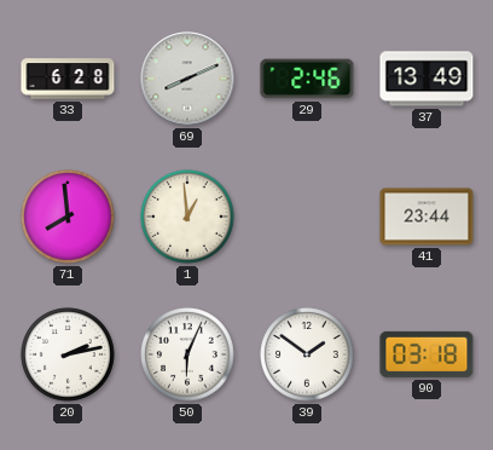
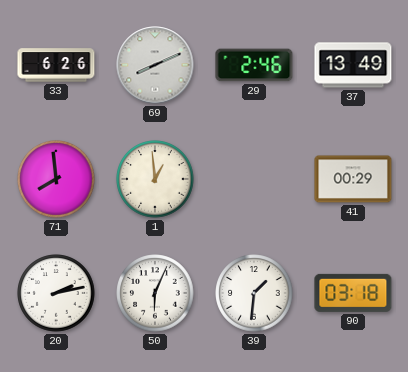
33: 6:28 -> 6:26
41: 23:44 -> 00:29
39: 1:51 -> 1:31
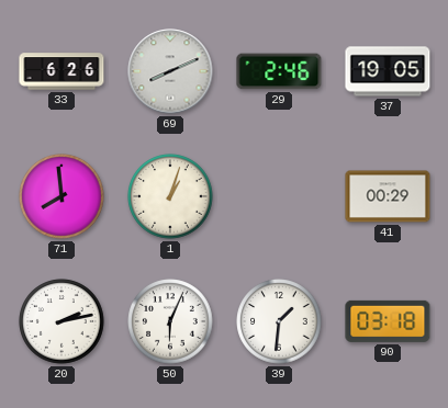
37: 13:49 -> 19:05
1: 12:59 -> 1:03
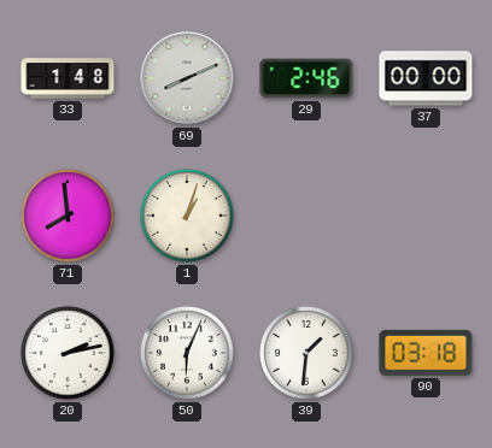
33: 6:26 -> 1:48
37: 19:05 -> 00:00
41: 00:29 -> none
